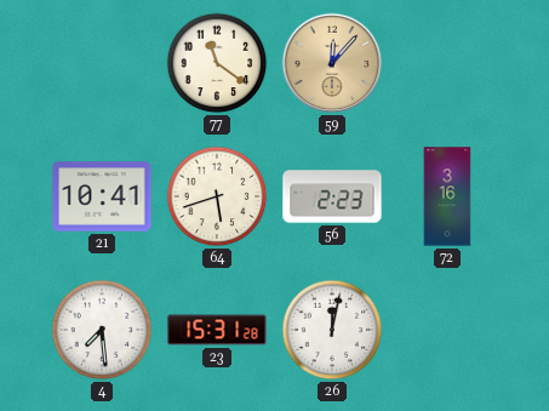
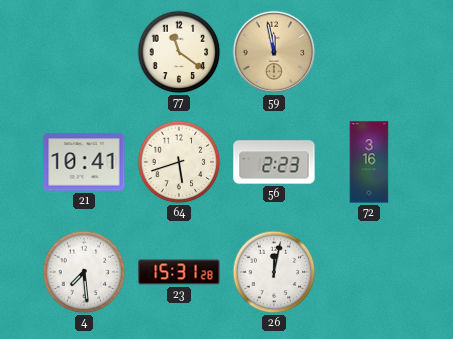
59: 12:07 -> 11:58
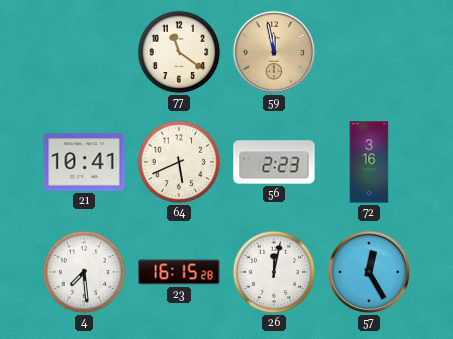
64: 5:42 -> 5:41
23: 15:31 -> 16:15
57: none -> 12:25
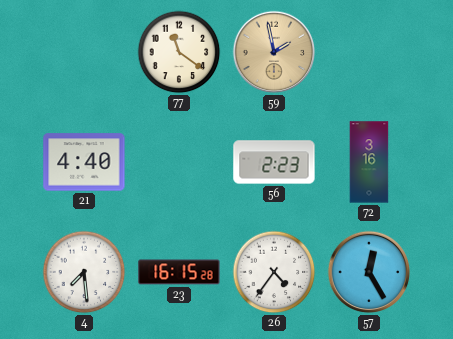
59: 11:58 -> 1:58
21: 10:41 -> 4:40
64: 5:41 -> none
26: 12:02 -> 4:36
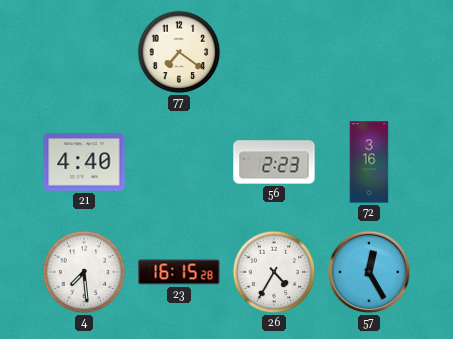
77: 11:21 -> 7:21
59: 1:58 -> none
26: 4:36 -> 4:35
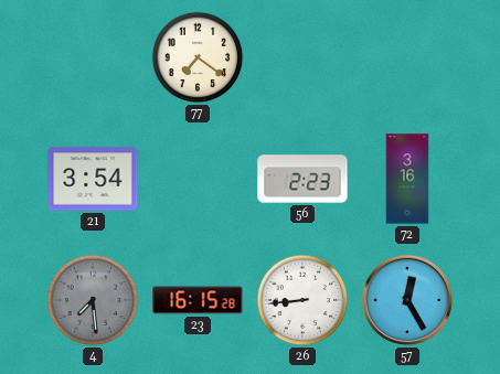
21: 4:40 -> 3:54
4 dial: white -> grey
26: 4:35 -> 8:44
